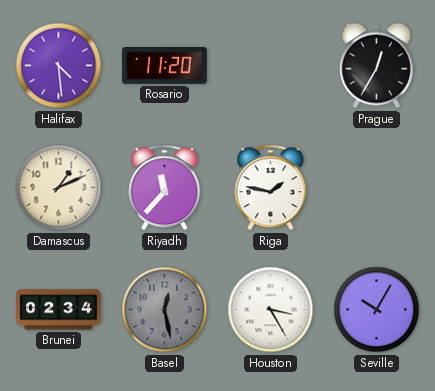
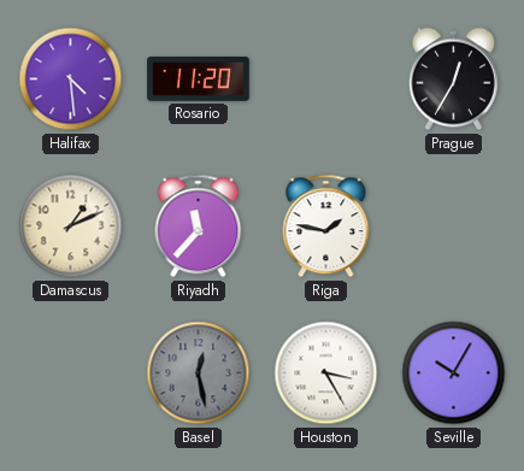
Brunei: 02:34 -> none
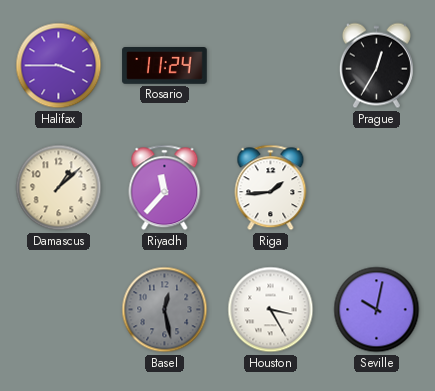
Halifax: 4:29 -> 3:45
Rosario: 11:20 -> 11:24
Damascus: 1:11 -> 1:08
Riga: 1:47 -> 1:44
Seville: 10:05 -> 10:02
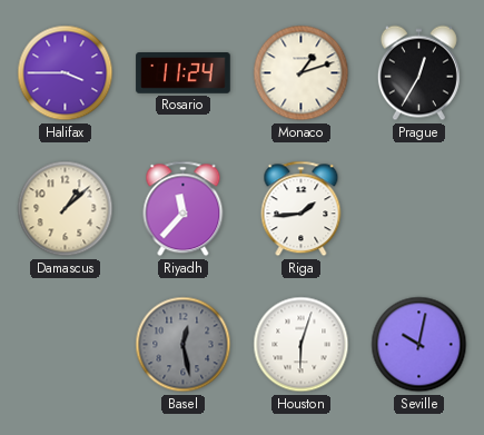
Monaco: none -> 1:12
Houston: 3:25 -> 6:03
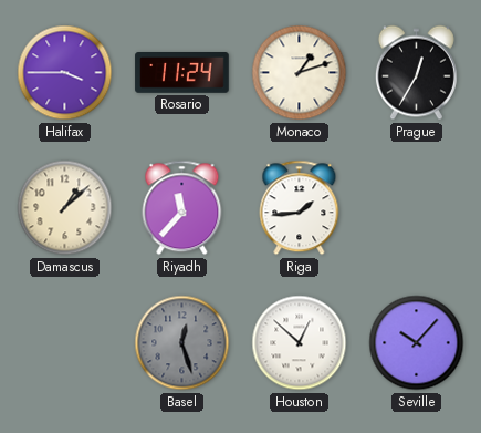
Basel: 12:28 -> 12:27
Houston: 6:03 -> 12:52
Seville: 10:02 -> 10:07
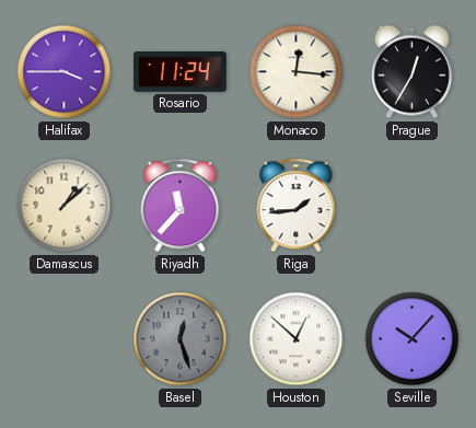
Monaco: 1:12 -> 12:16
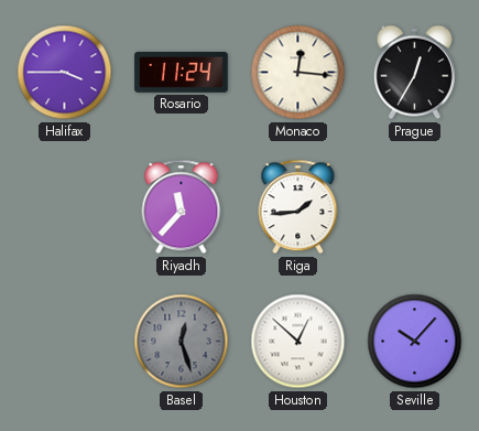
Damascus: 1:08 -> none
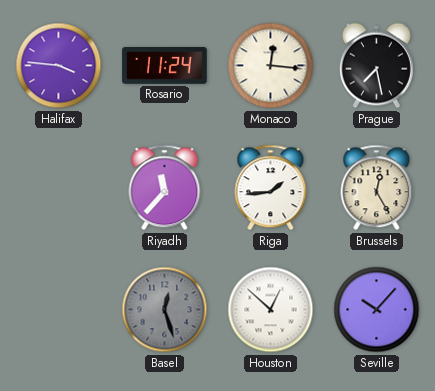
Halifax: 3:45 -> 3:46
Prague: 12:35 -> 7:28
Brussels: none -> 12:25
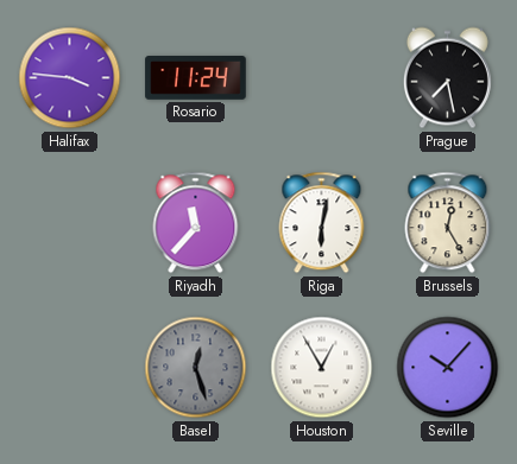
Monaco: 12:16 -> none
Riga: 1:44 -> 6:02
Houston: 12:52 -> 12:55
